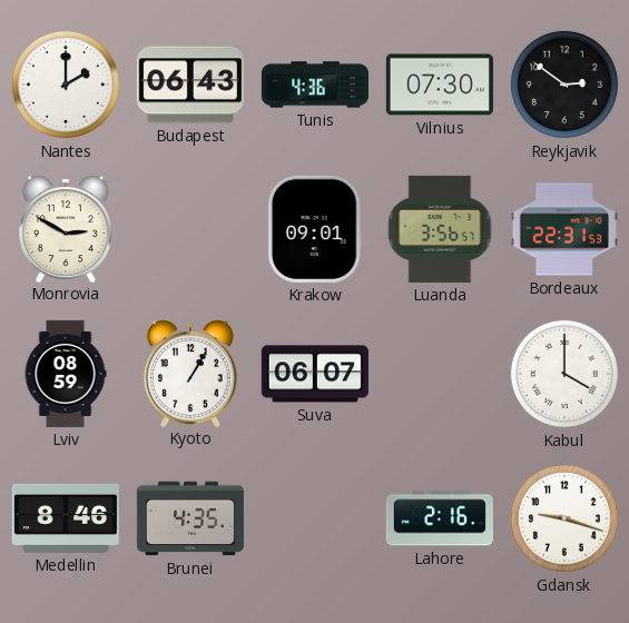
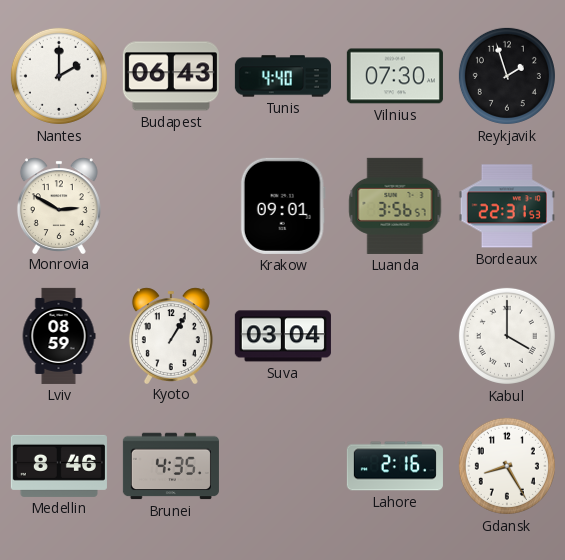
Tunis: 4:36 -> 4:40
Reykjavik: 2:51 -> 1:57
Suva: 06:07 -> 03:04
Gdansk: 9:18 -> 8:25
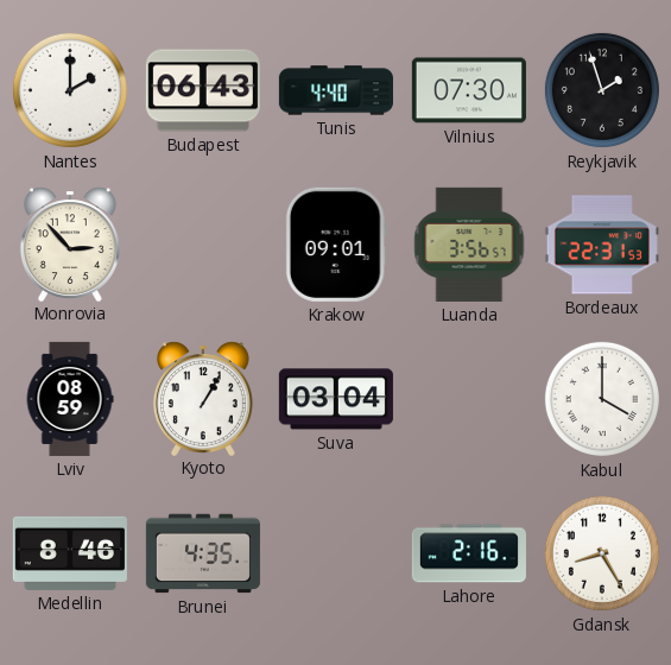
Monrovia: 2:50 -> 2:53
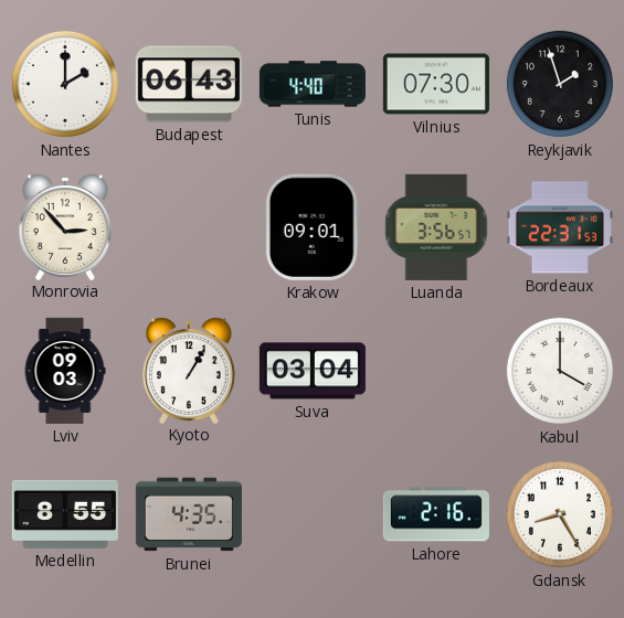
Lviv: 08:59 -> 09:03
Medellin: 8:46 -> 8:55
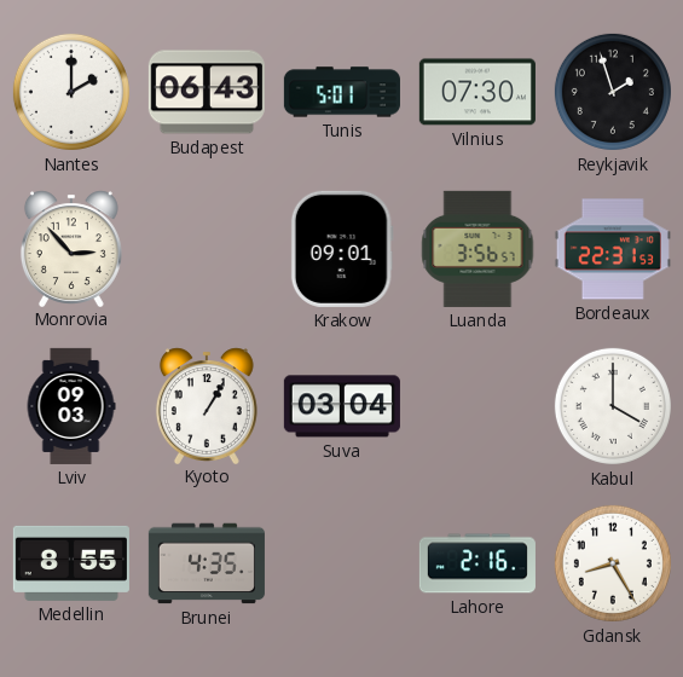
Tunis: 4:40 -> 5:01
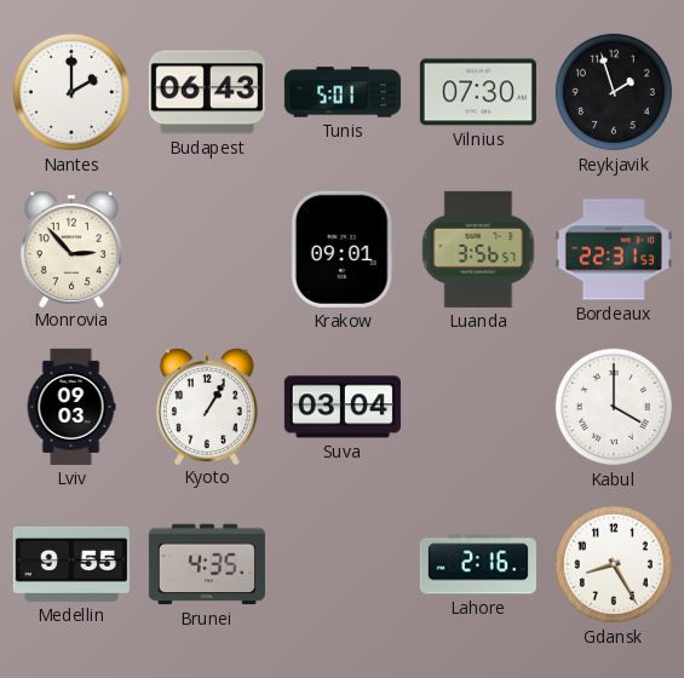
Medellin: 8:55 -> 9:55
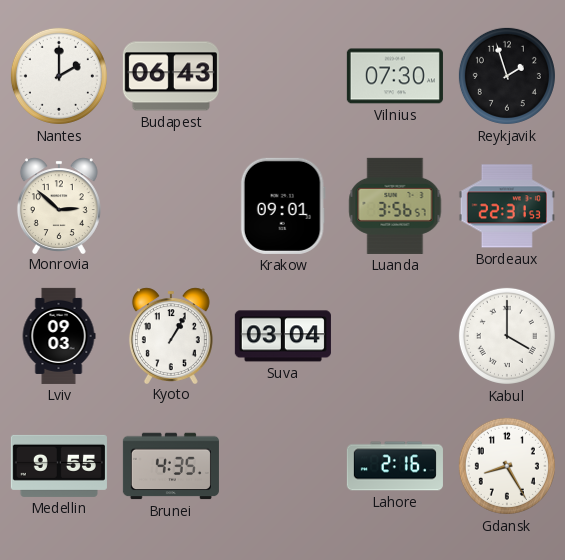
Tunis: 5:01 -> none
Monrovia: 2:53 -> 2:52
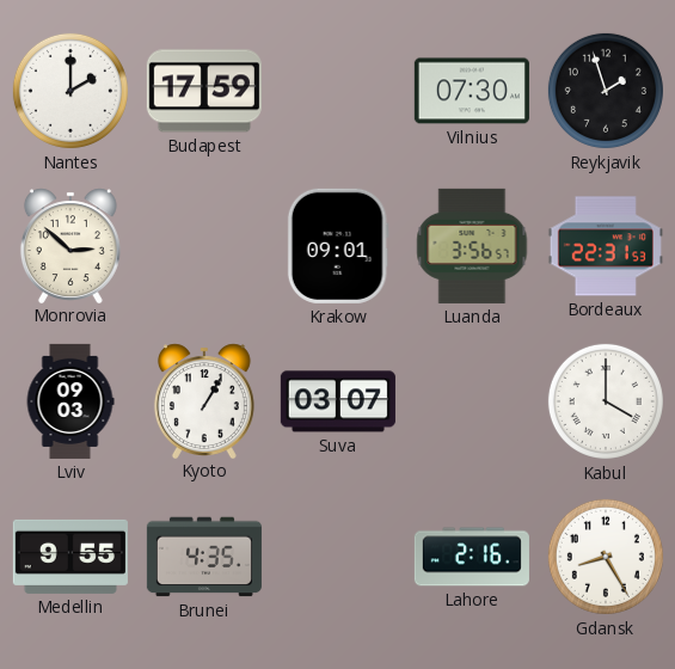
Budapest: 06:43 -> 17:59
Suva: 03:04 -> 03:07
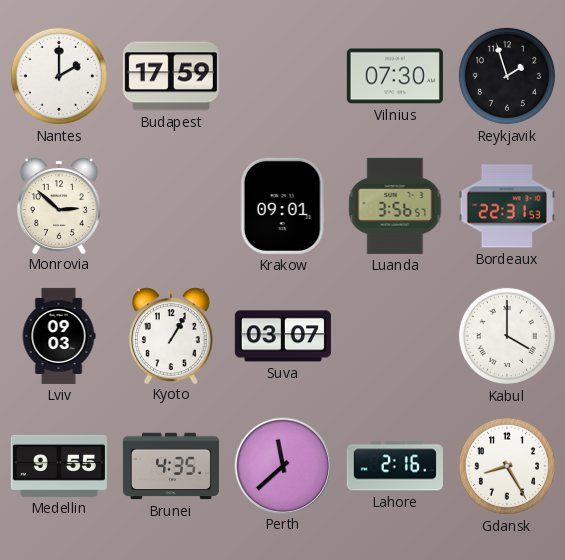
Perth: none -> 11:38
